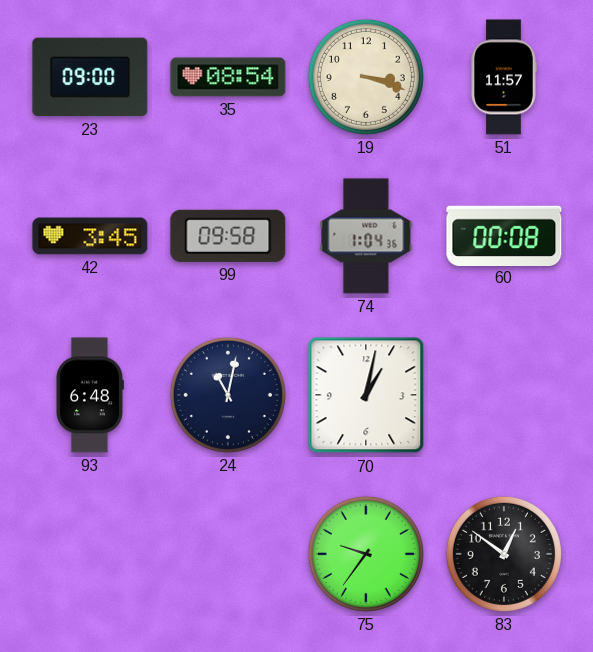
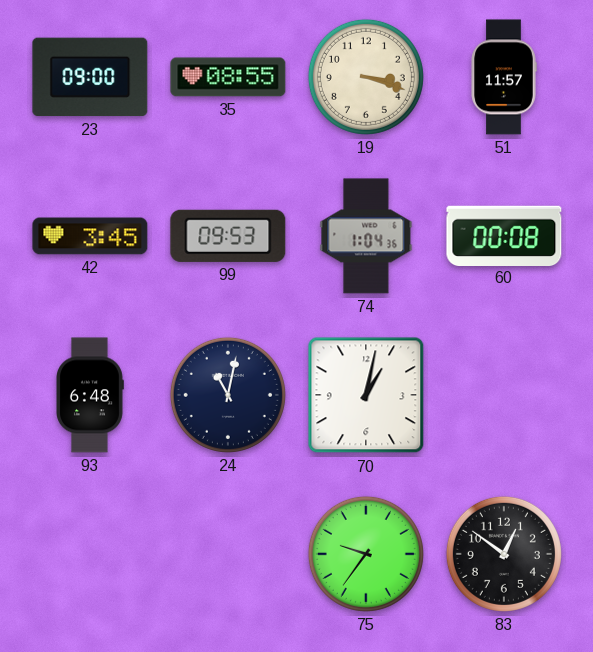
35: 08:54 -> 08:55
99: 09:58 -> 09:53
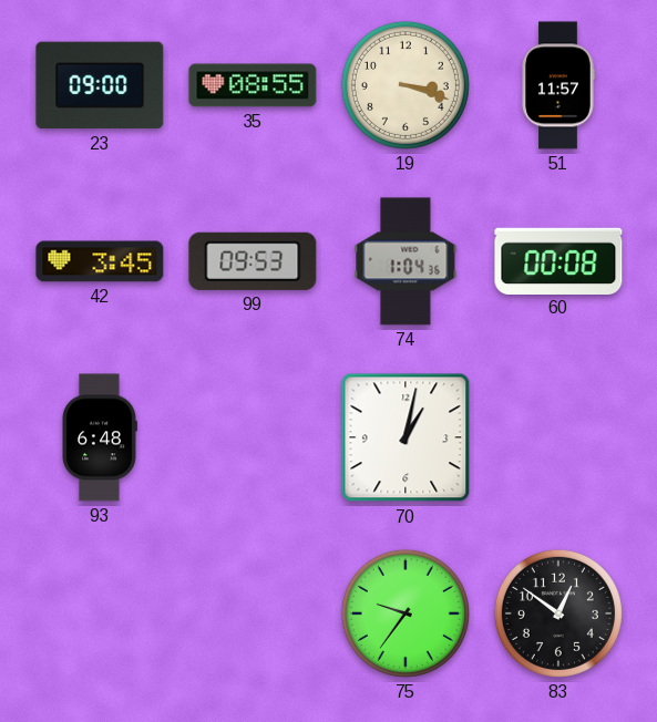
24: 11:02 -> none
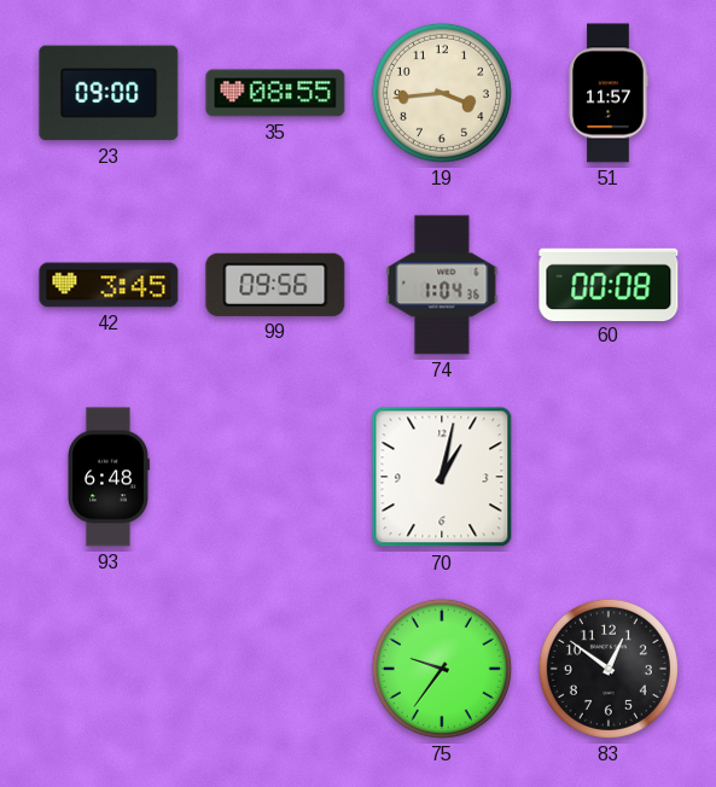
19: 3:18 -> 3:44
99: 09:53 -> 09:56
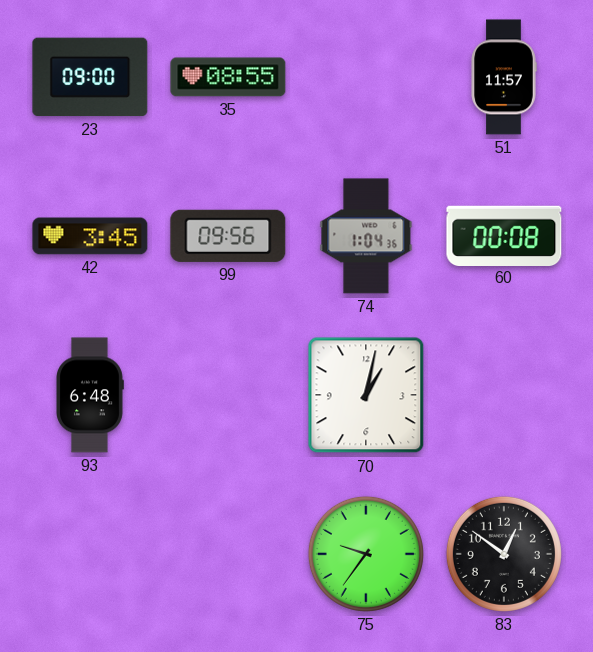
19: 3:44 -> none
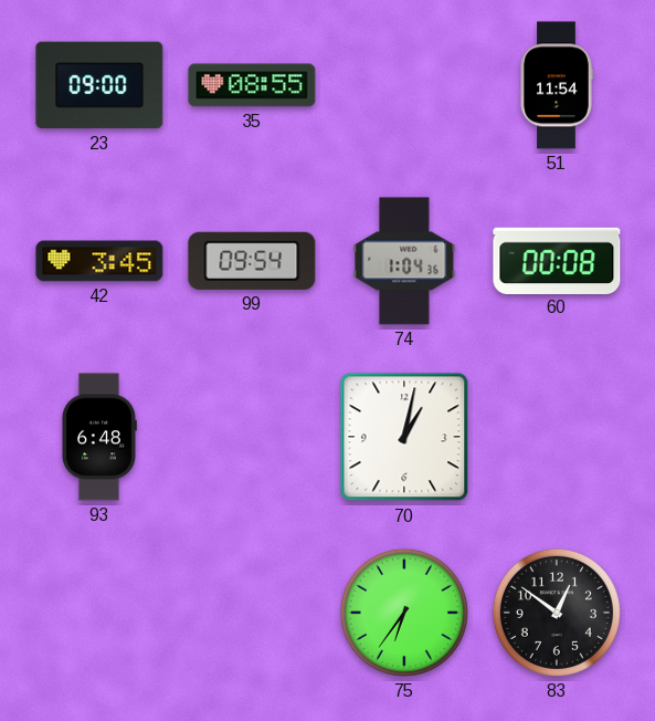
51: 11:57 -> 11:54
99: 09:56 -> 09:54
75: 9:36 -> 6:36
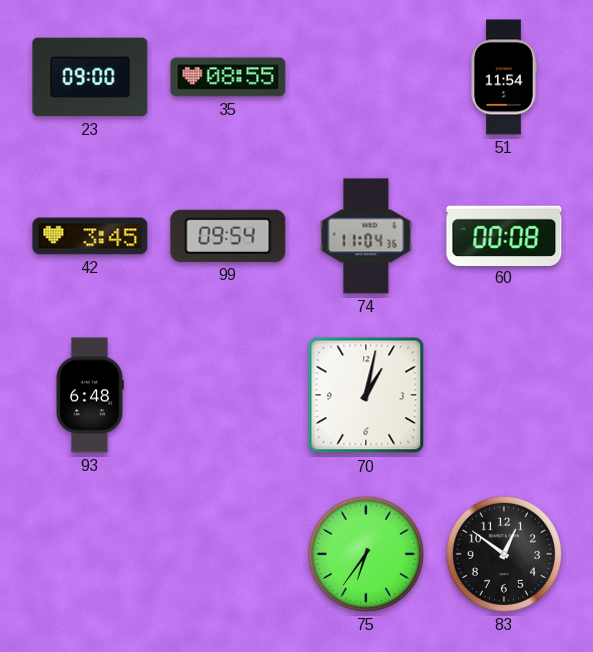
74: 1:04 -> 11:04
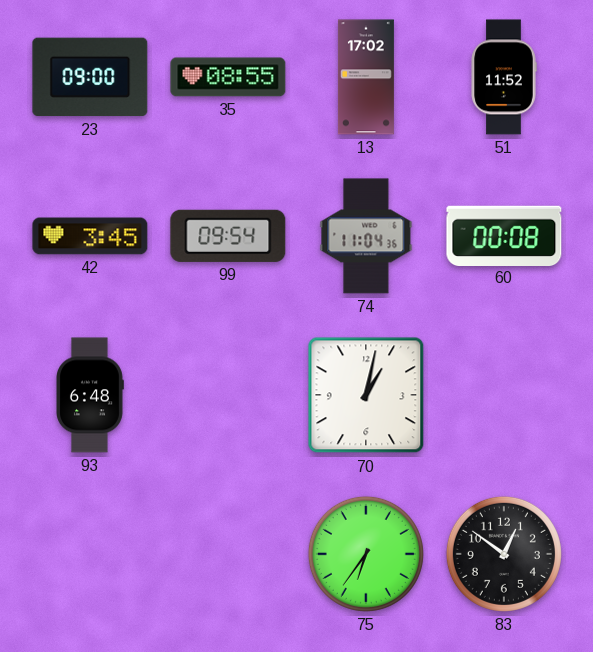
13: none -> 17:02
51: 11:54 -> 11:52
